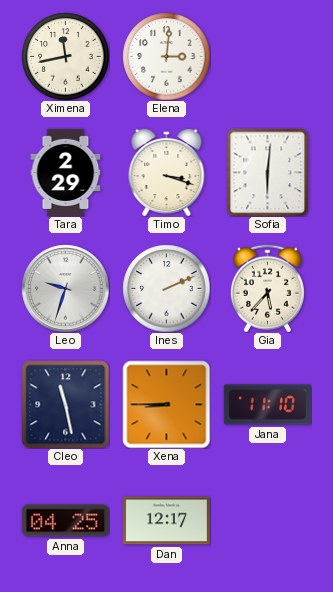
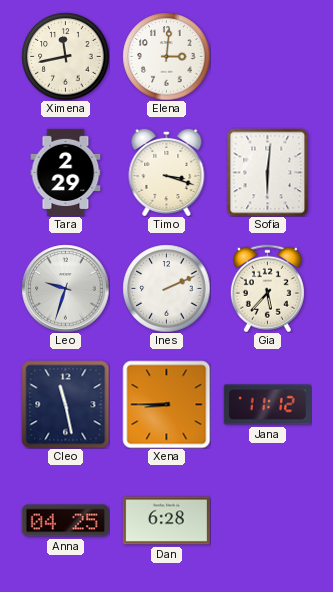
Jana: 11:10 -> 11:12
Dan: 12:17 -> 6:28
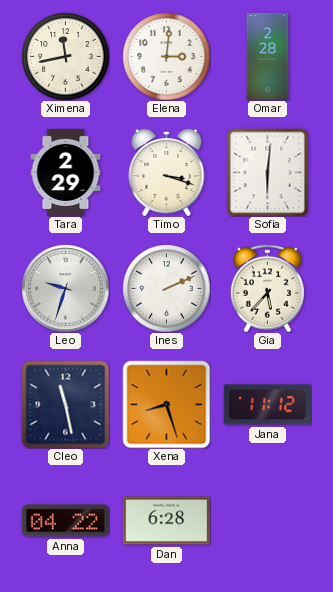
Omar: none -> 2:28
Xena: 8:45 -> 8:27
Anna: 04:25 -> 04:22
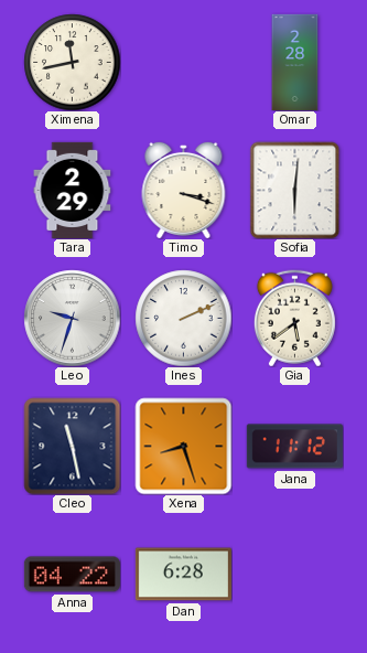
Elena: 3:01 -> none
Gia: 5:37 -> 5:39
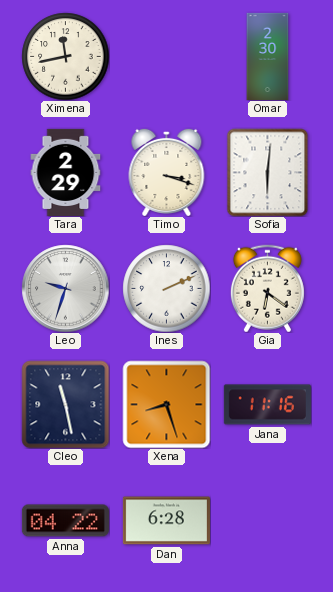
Omar: 2:28 -> 2:30
Gia: 5:39 -> 6:21
Jana: 11:12 -> 11:16
